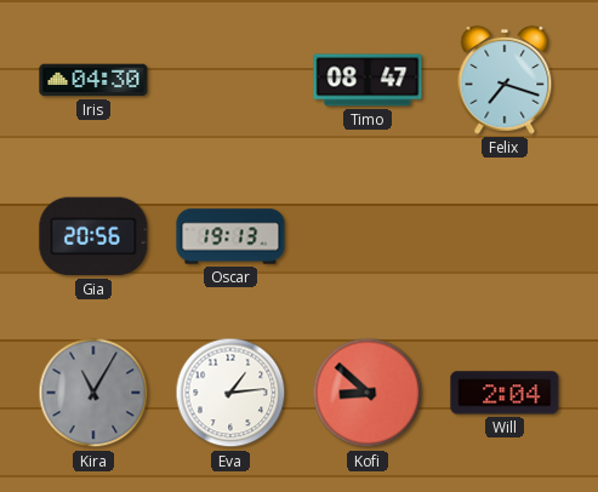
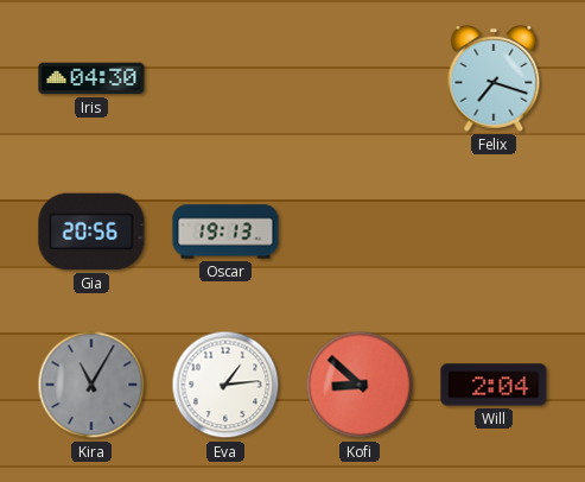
Timo: 08:47 -> none
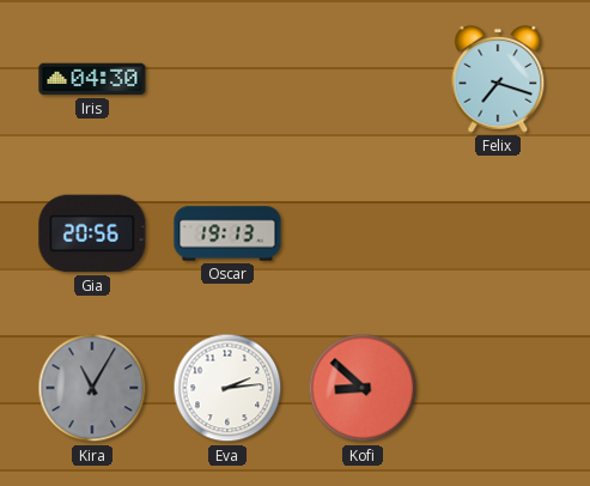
Eva: 1:14 -> 2:14
Will: 2:04 -> none
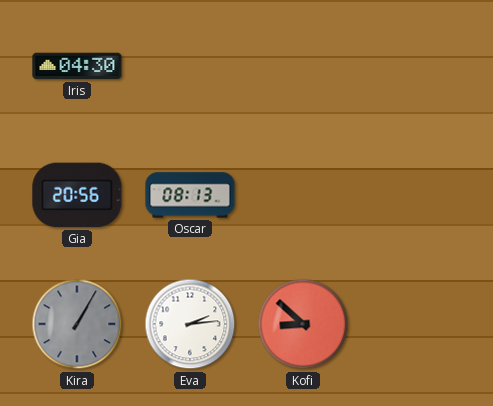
Felix: 7:18 -> none
Oscar: 19:13 -> 08:13
Kira: 11:05 -> 1:05
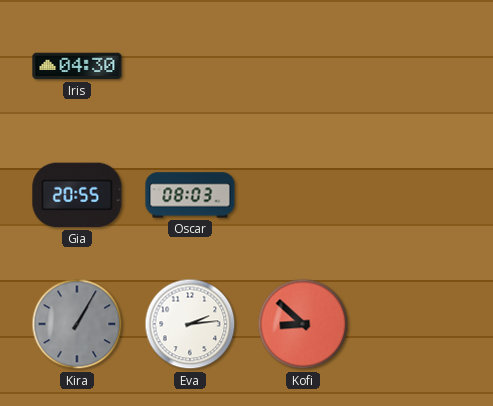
Gia: 20:56 -> 20:55
Oscar: 08:13 -> 08:03
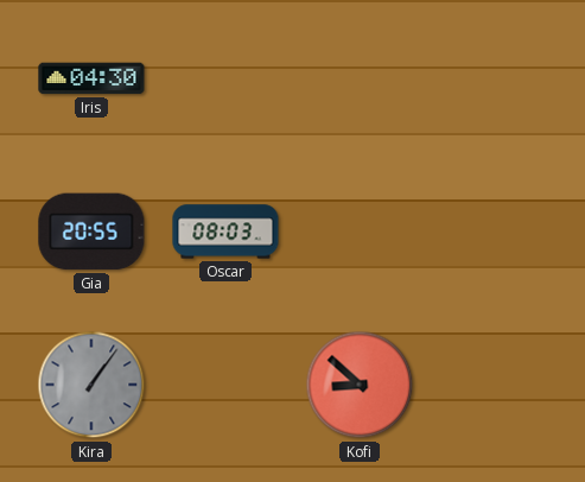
Kira: 1:05 -> 1:06
Eva: 2:14 -> none
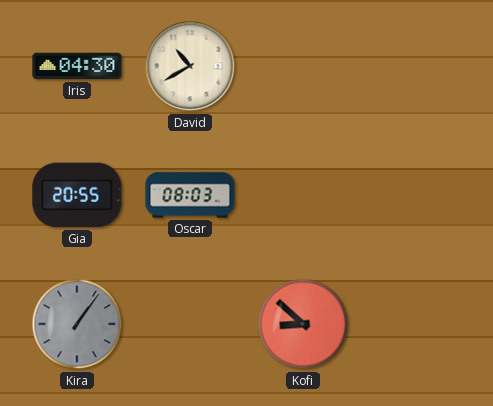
David: none -> 10:40
